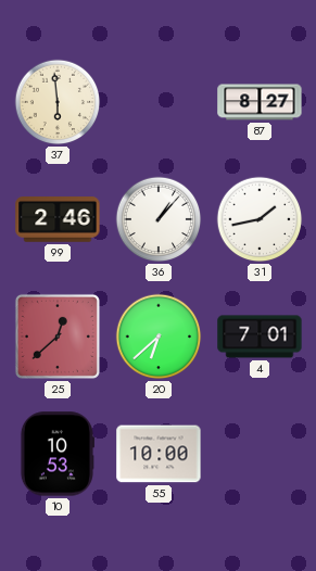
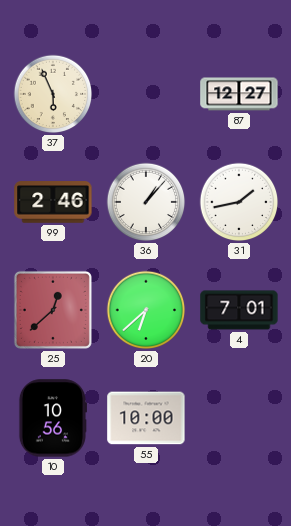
37: 5:59 -> 5:56
87: 8:27 -> 12:27
10: 10:53 -> 10:56
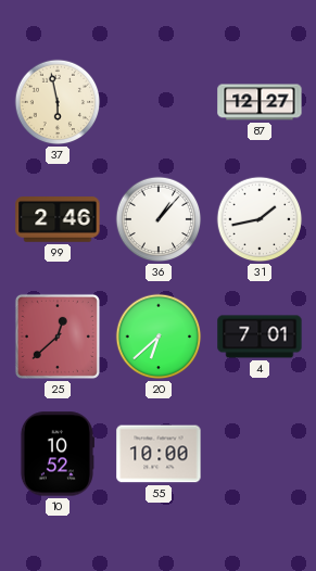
37: 5:56 -> 5:58
10: 10:56 -> 10:52
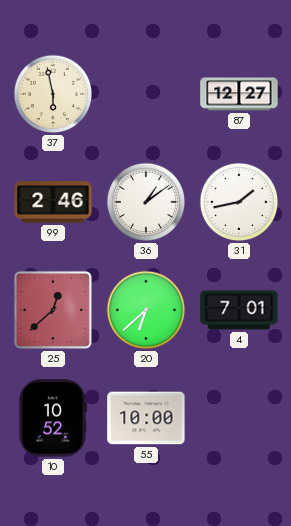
36: 1:07 -> 1:09
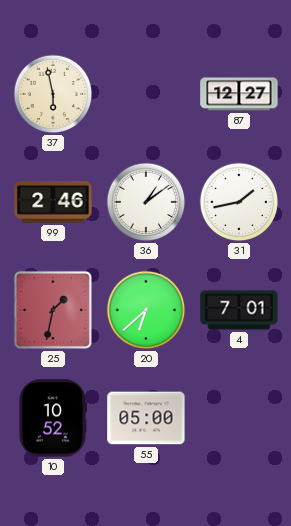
25: 12:38 -> 1:32
55: 10:00 -> 05:00
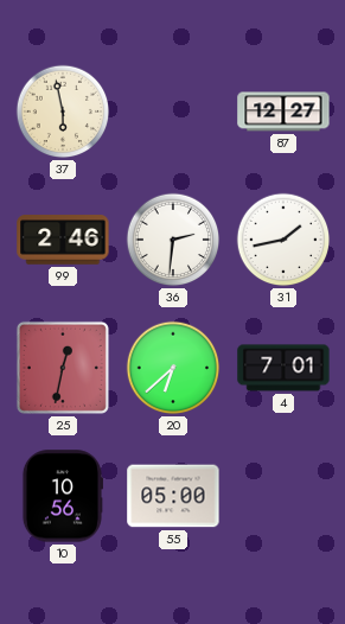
36: 1:09 -> 2:31
25: 1:32 -> 12:32
10: 10:52 -> 10:56
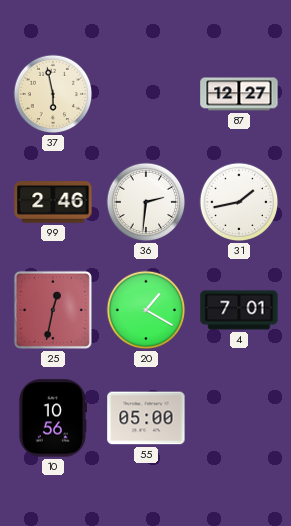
20: 6:38 -> 1:20
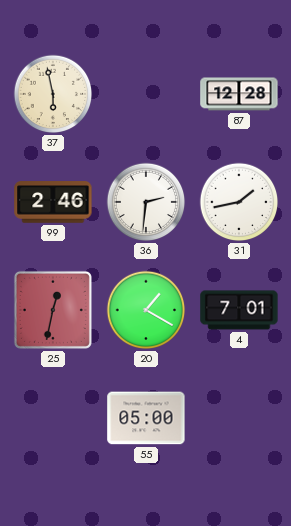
87: 12:27 -> 12:28
10: 10:56 -> none
